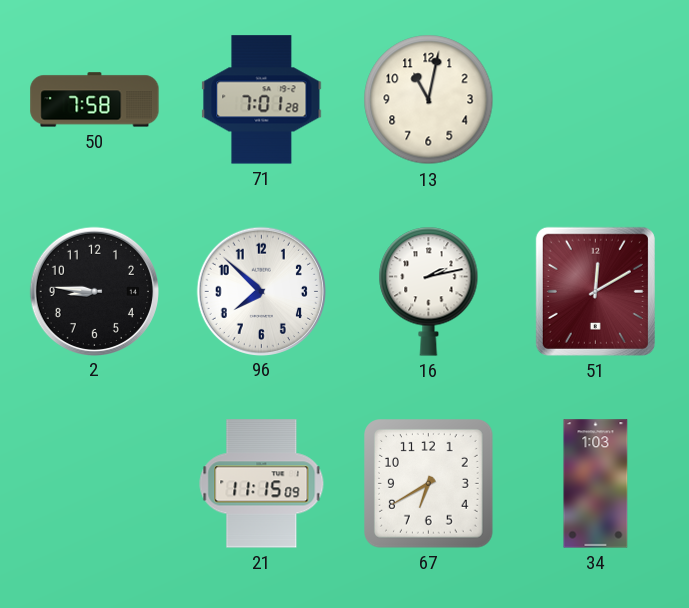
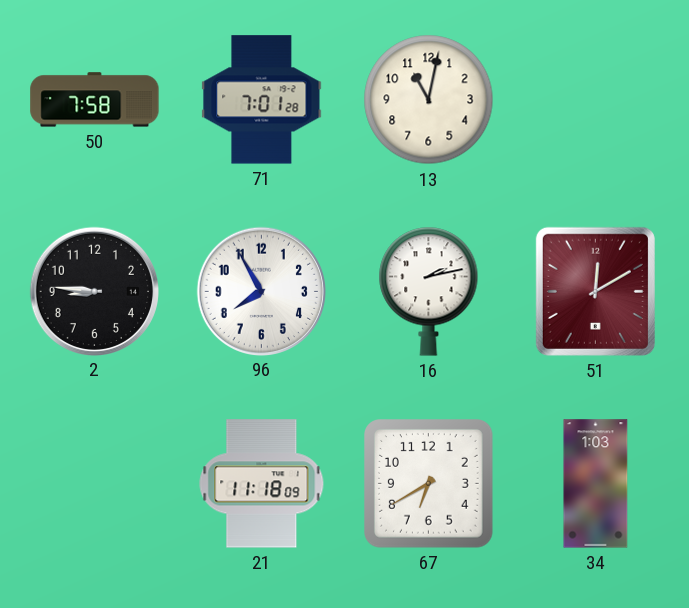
96: 7:52 -> 7:55
21: 11:15 -> 11:18
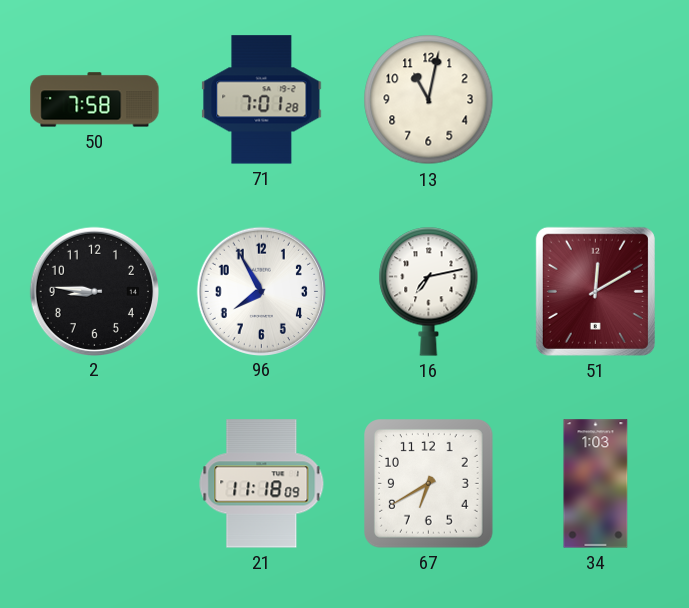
16: 2:13 -> 7:13
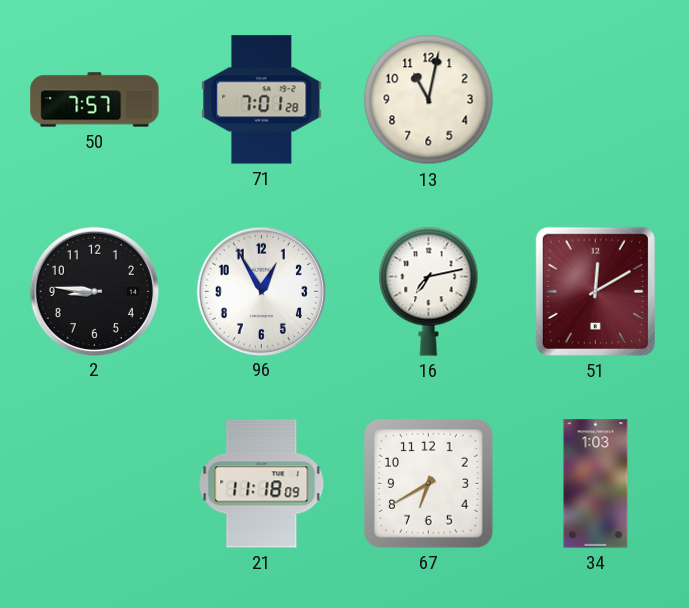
50: 7:58 -> 7:57
96: 7:55 -> 12:55
